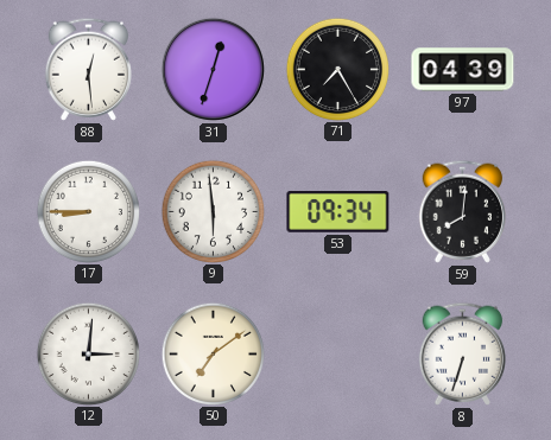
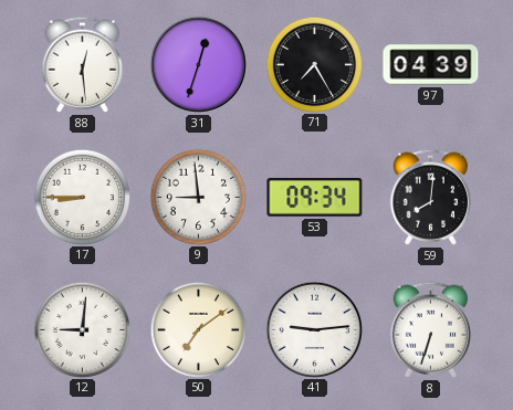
9: 5:59 -> 8:59
12: 3:01 -> 9:01
41: none -> 9:14
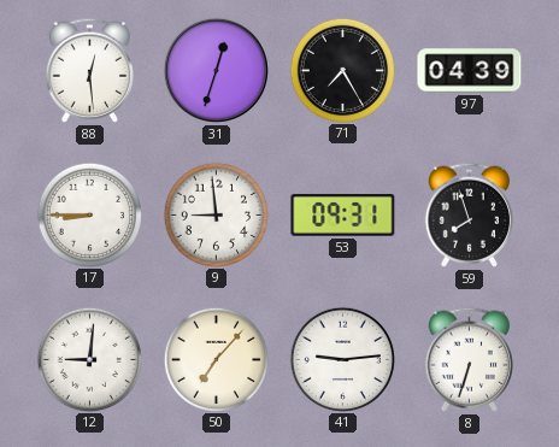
53: 09:34 -> 09:31
59: 8:01 -> 7:57
50: 7:09 -> 7:07
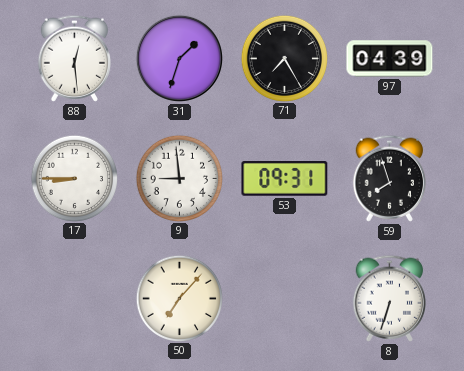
31: 12:33 -> 1:33
12: 9:01 -> none
41: 9:14 -> none
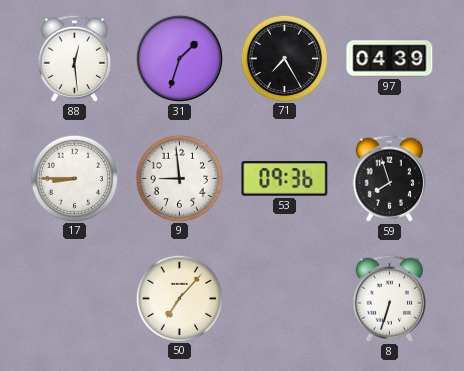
53: 09:31 -> 09:36
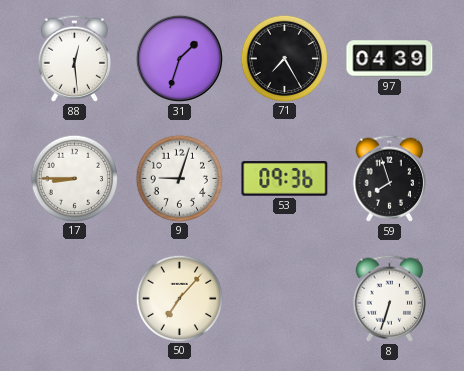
9: 8:59 -> 9:03
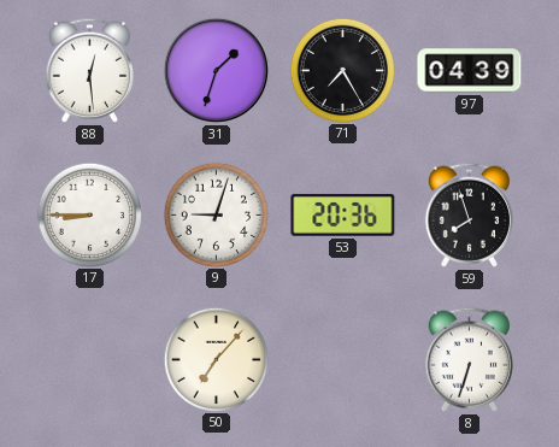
53: 09:36 -> 20:36
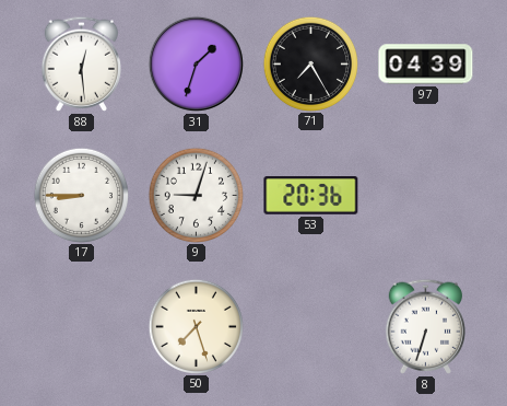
59: 7:57 -> none
50: 7:07 -> 7:27
